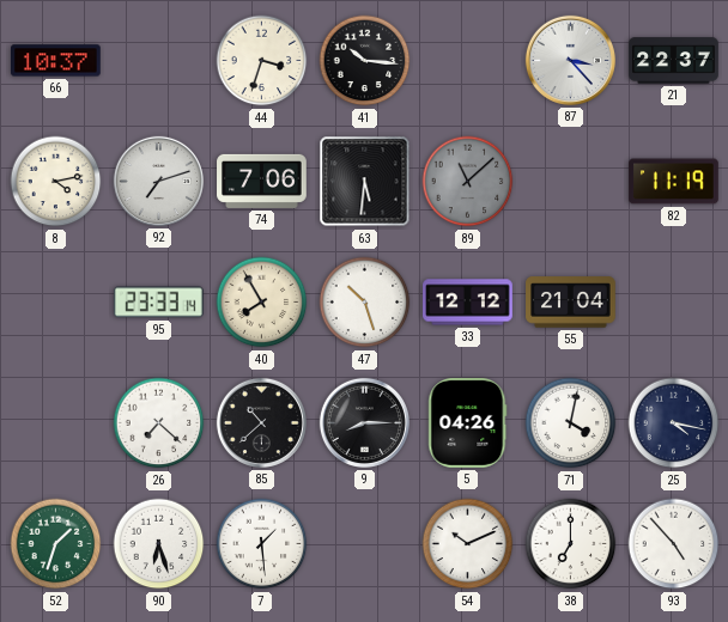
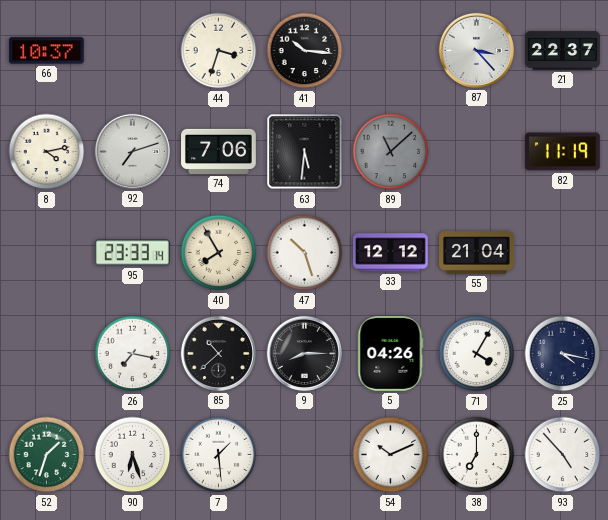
26: 7:22 -> 7:17
71: 4:02 -> 4:05
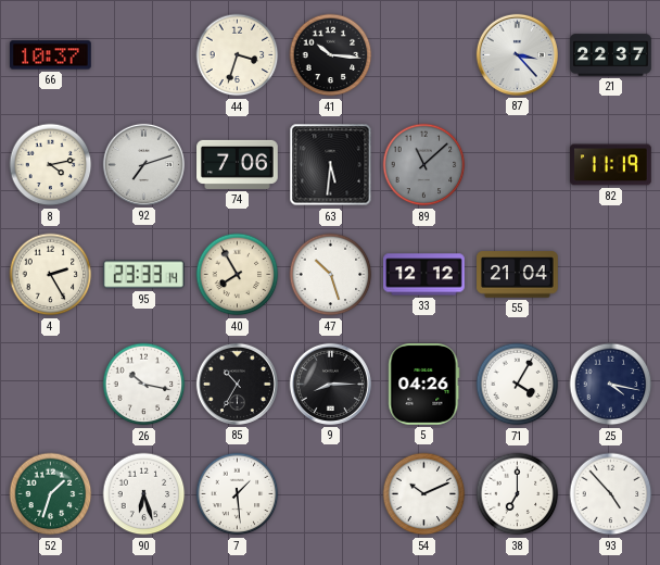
4: none -> 2:25
26: 7:17 -> 10:17
85: 10:38 -> 10:35
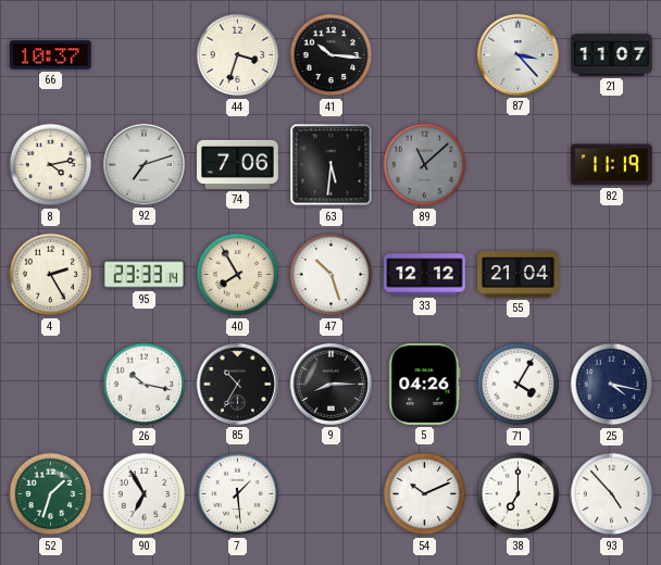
21: 22:37 -> 11:07
90: 6:27 -> 6:55
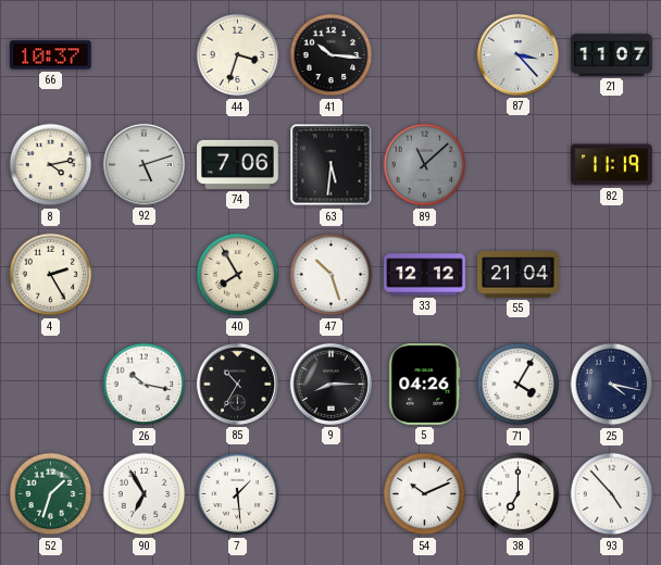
92: 7:12 -> 5:12
95: 23:33 -> none
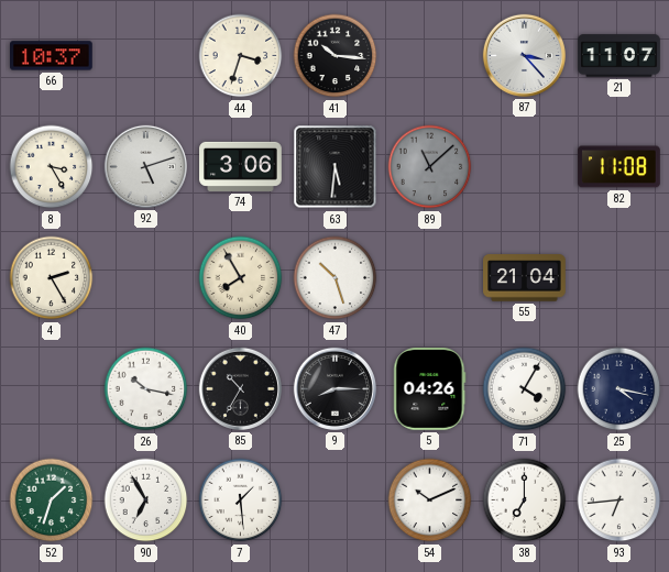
8: 4:13 -> 3:25
74: 7:06 -> 3:06
82: 11:19 -> 11:08
33: 12:12 -> none
93: 4:53 -> 6:44
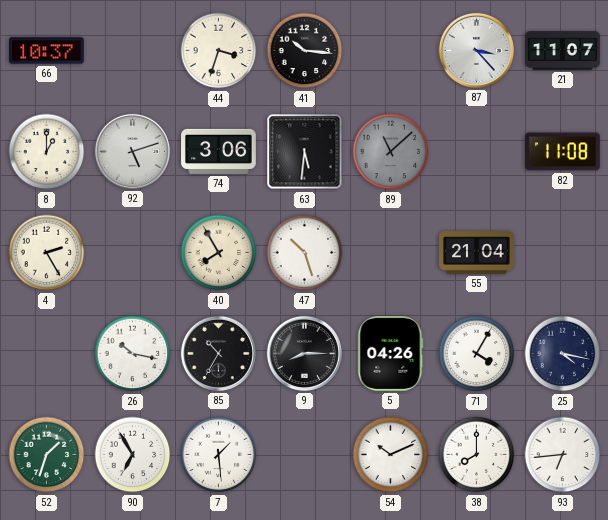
8: 3:25 -> 1:00
38: 7:00 -> 8:00
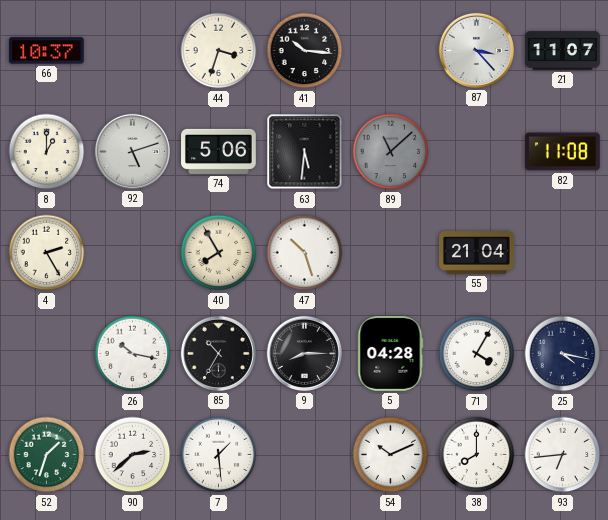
74: 3:06 -> 5:06
5: 04:26 -> 04:28
90: 6:55 -> 2:38
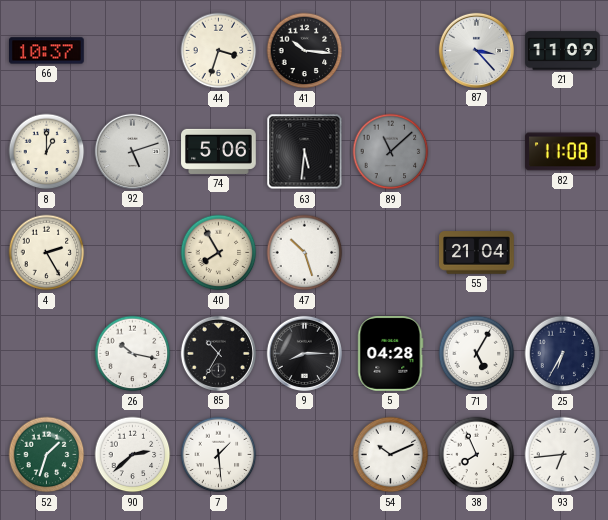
21: 11:07 -> 11:09
71: 4:05 -> 5:05
25: 4:17 -> 6:35
38: 8:00 -> 7:56
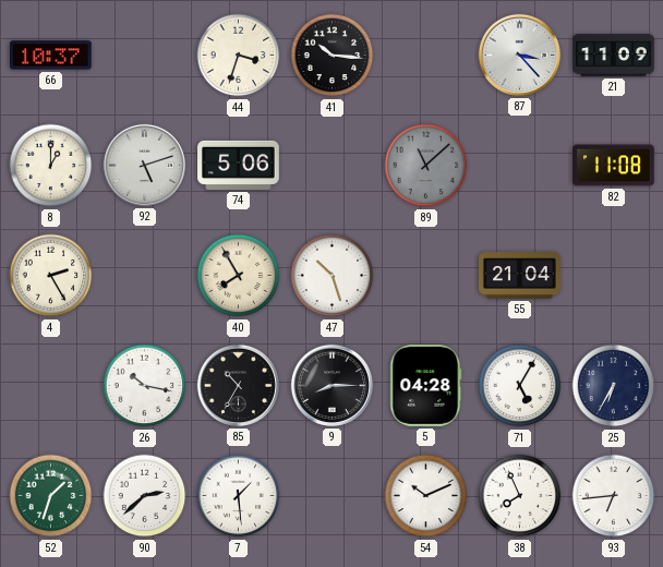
63: 5:31 -> none
